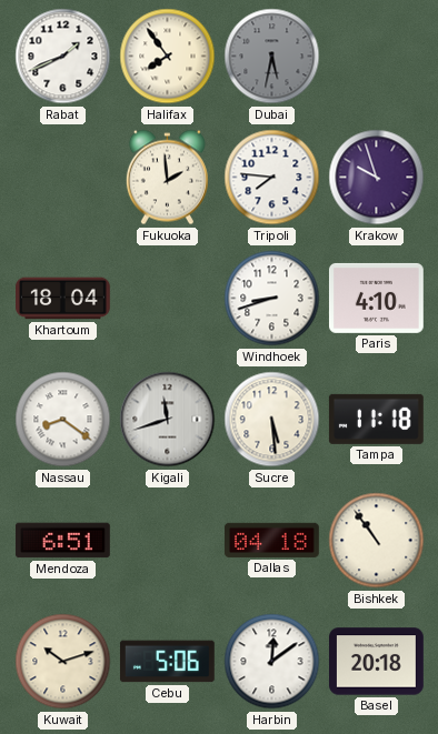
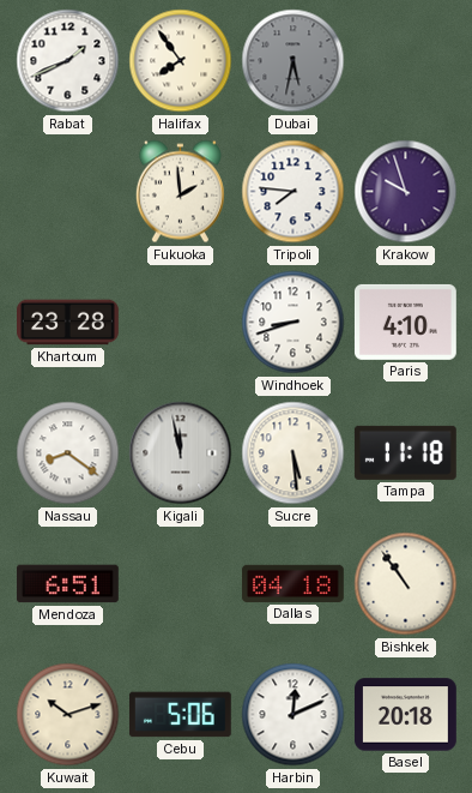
Khartoum: 18:04 -> 23:28
Kigali: 11:42 -> 11:58
Harbin: 12:09 -> 12:11
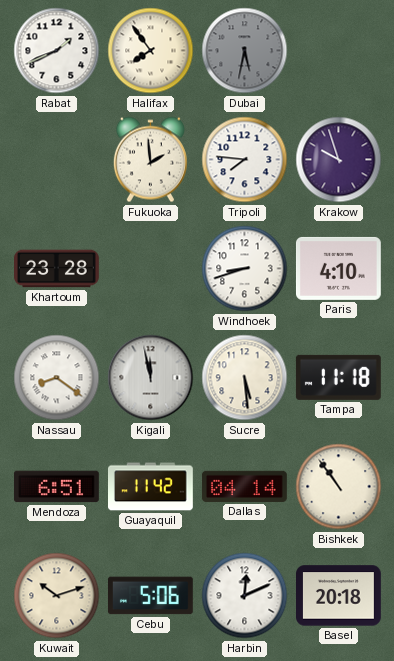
Guayaquil: none -> 11:42
Dallas: 04:18 -> 04:14
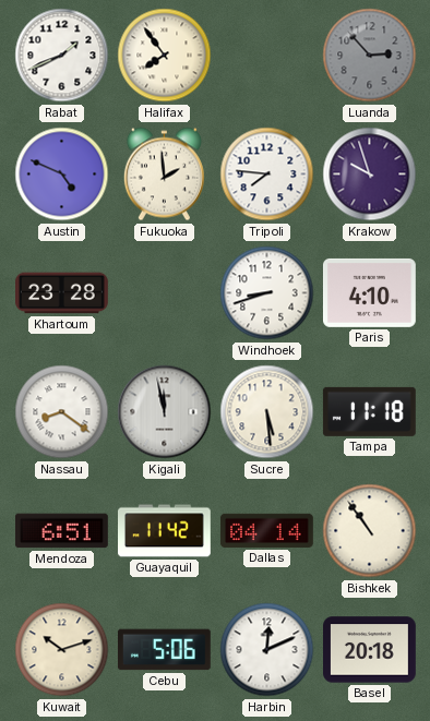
Dubai: 5:32 -> none
Luanda: none -> 2:53
Austin: none -> 4:49
